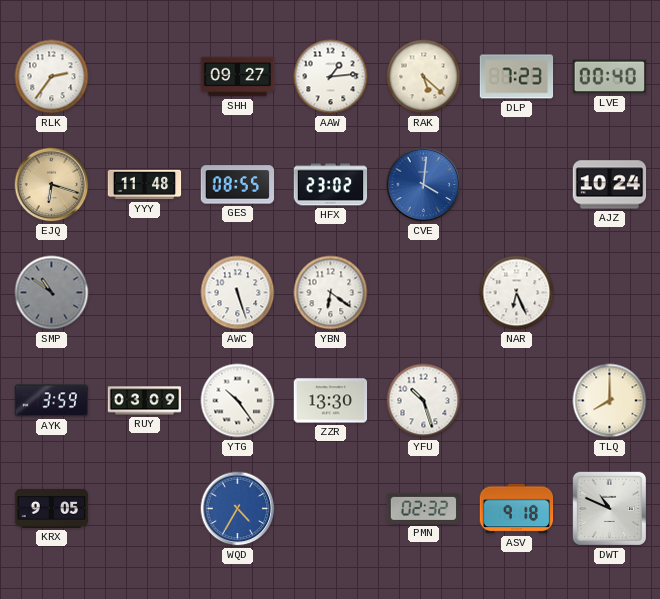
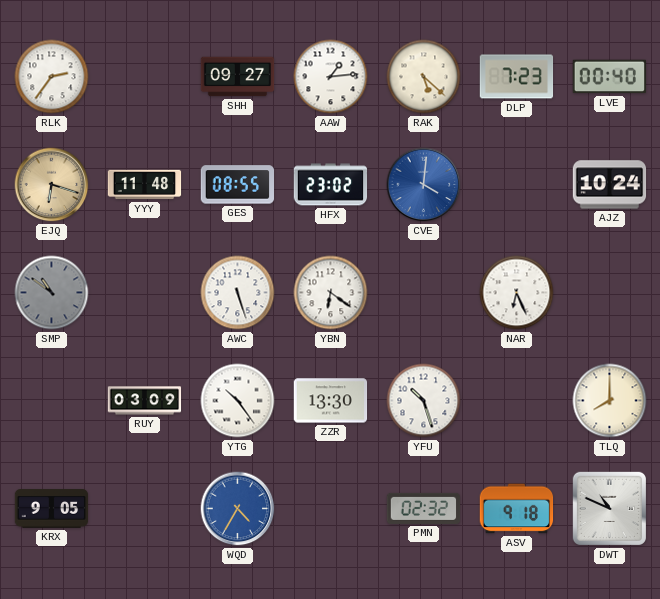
AYK: 3:59 -> none
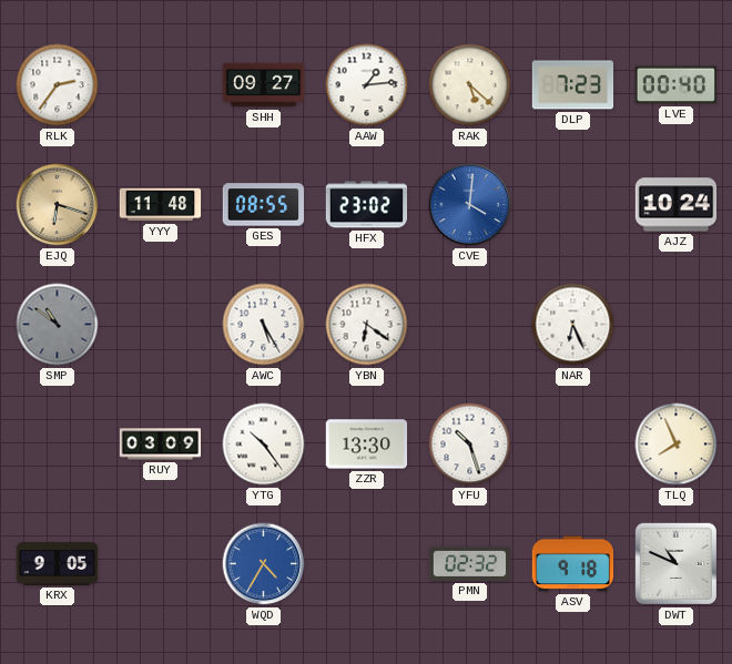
AWC: 5:27 -> 5:25
TLQ: 8:00 -> 7:56
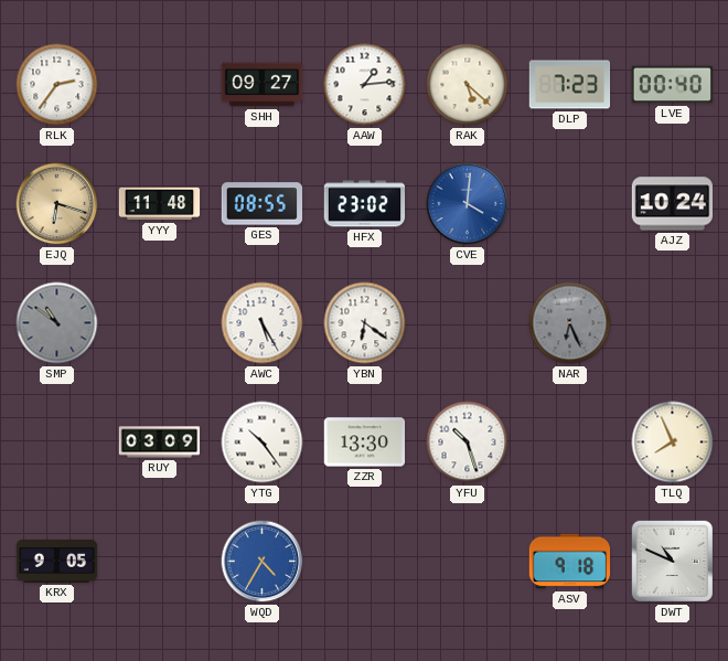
NAR dial: white -> grey
PMN: 02:32 -> none
